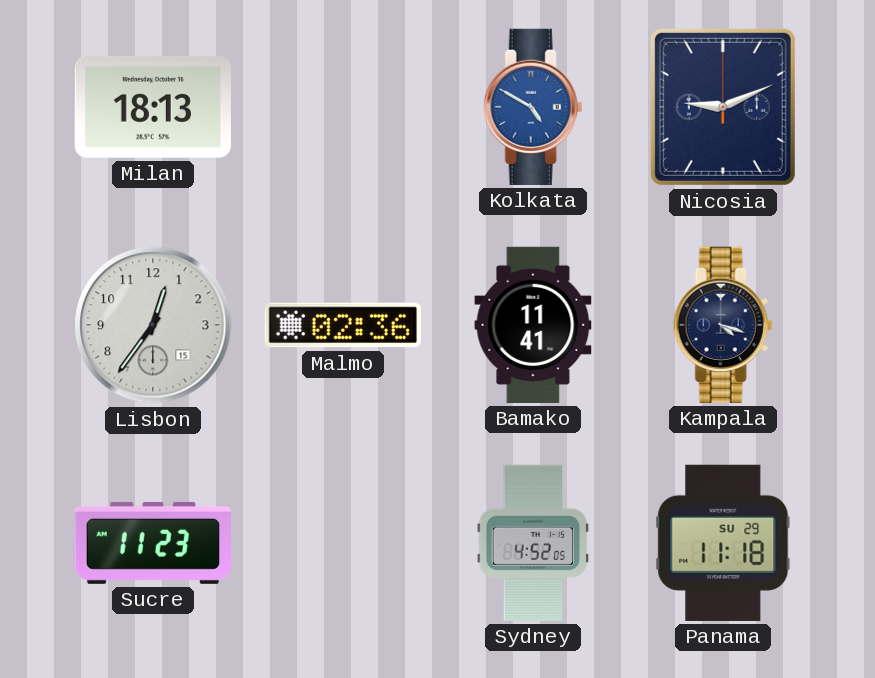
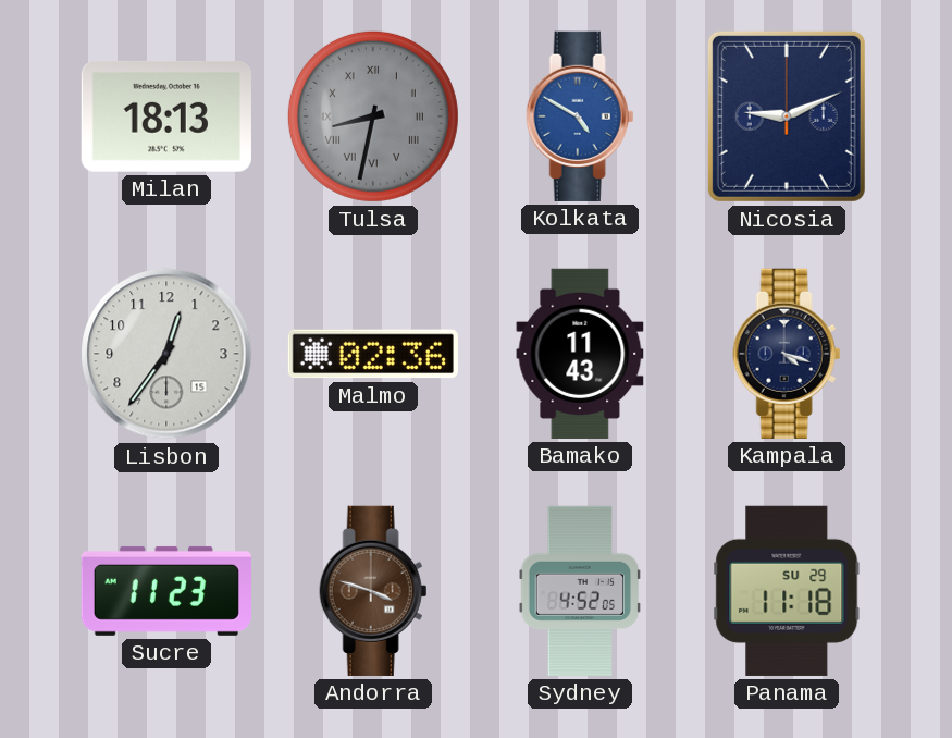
Tulsa: none -> 8:32
Bamako: 11:41 -> 11:43
Andorra: none -> 3:48
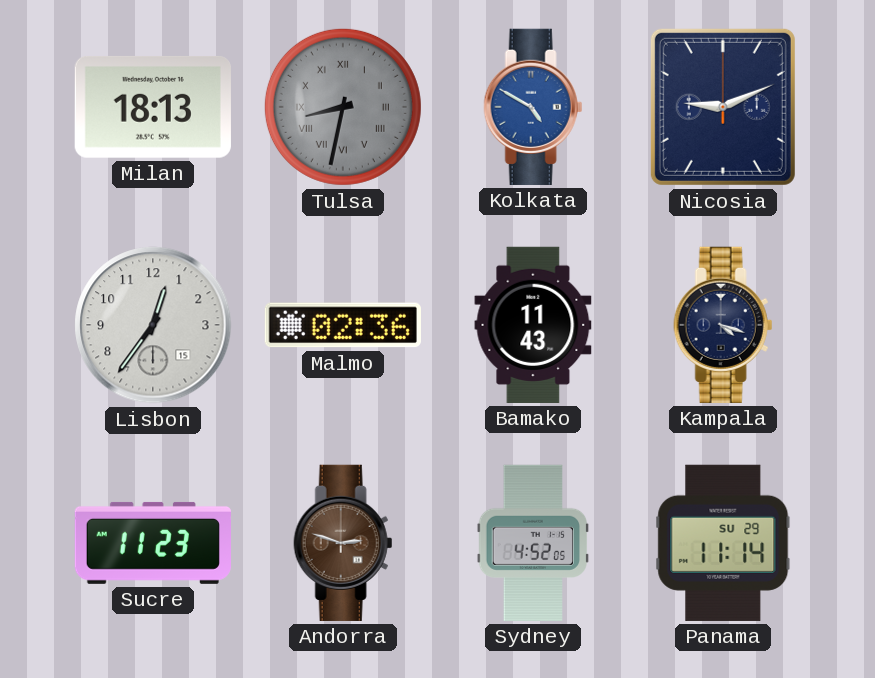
Andorra: 3:48 -> 2:48
Panama: 11:18 -> 11:14
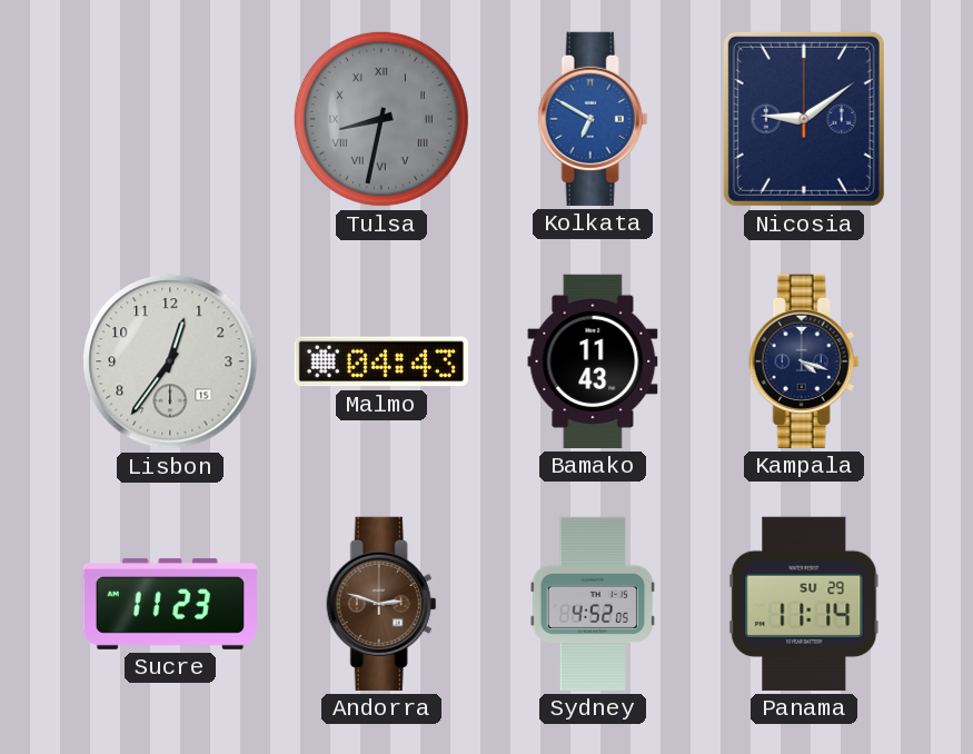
Milan: 18:13 -> none
Kolkata: 4:50 -> 6:50
Nicosia: 9:11 -> 9:09
Malmo: 02:36 -> 04:43
